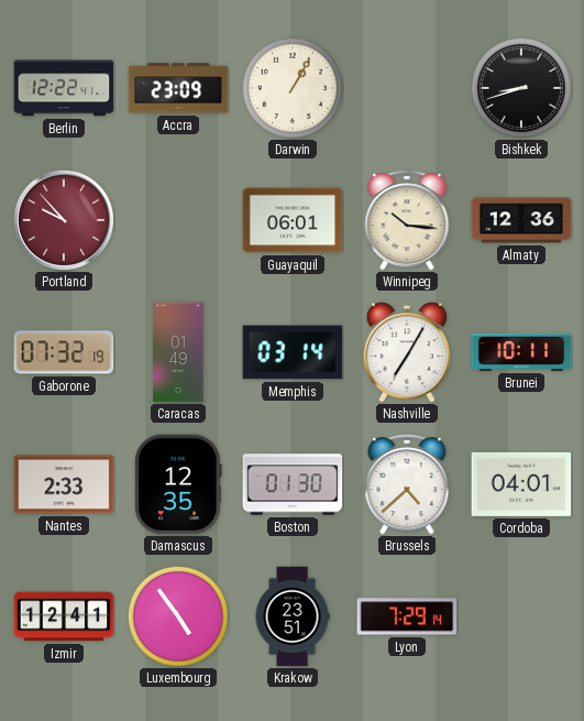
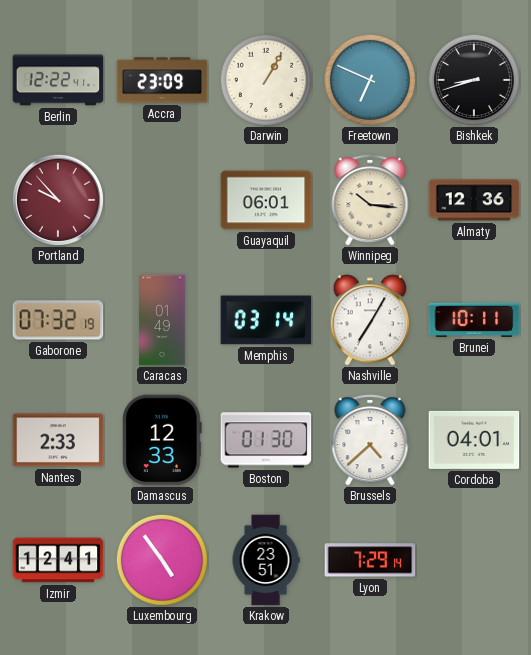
Freetown: none -> 6:49
Damascus: 12:35 -> 12:33
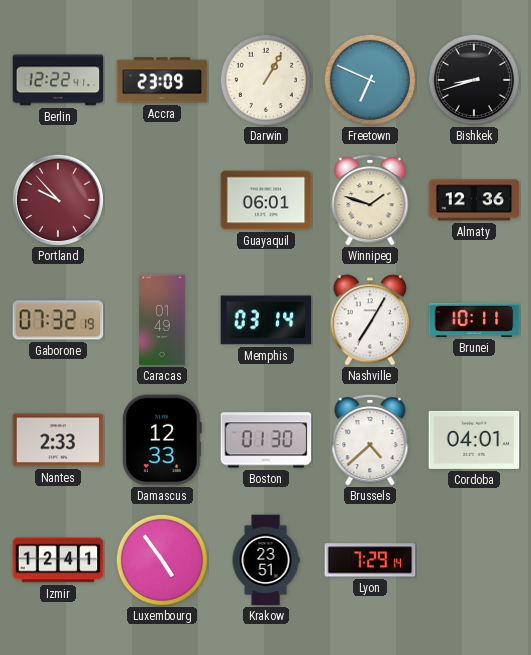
Winnipeg: 10:16 -> 1:48
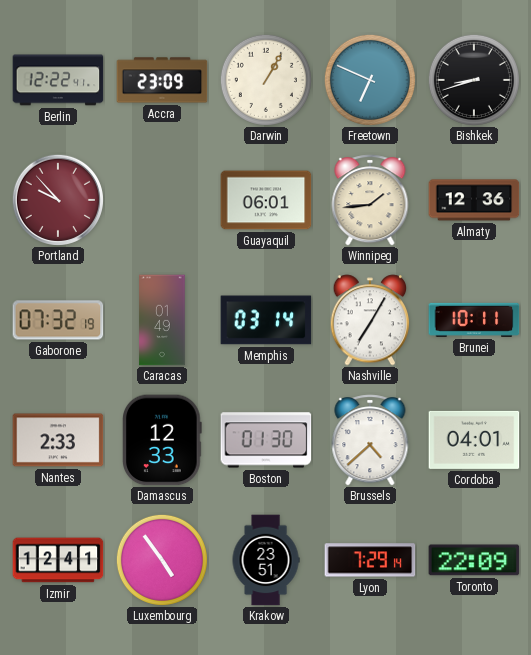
Winnipeg: 1:48 -> 1:44
Toronto: none -> 22:09
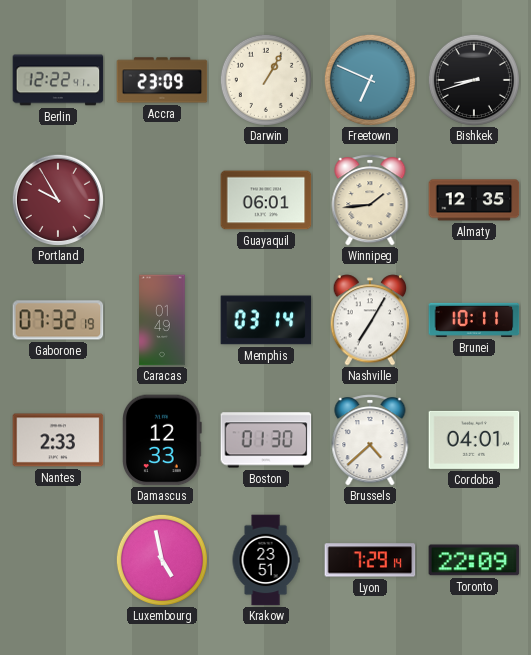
Portland: 9:53 -> 9:55
Almaty: 12:36 -> 12:35
Izmir: 12:41 -> none
Luxembourg: 4:54 -> 4:58
